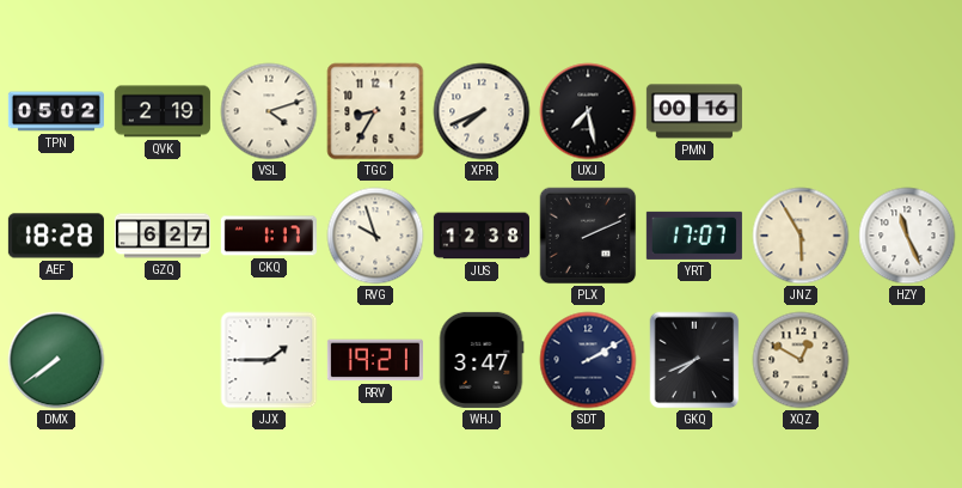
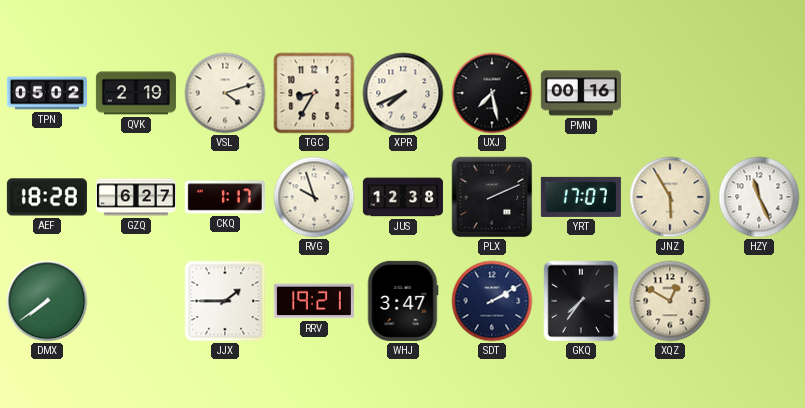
GKQ: 7:41 -> 7:36
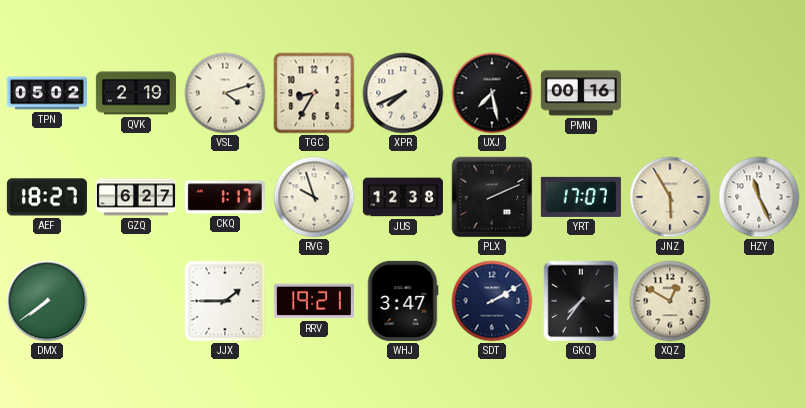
AEF: 18:28 -> 18:27
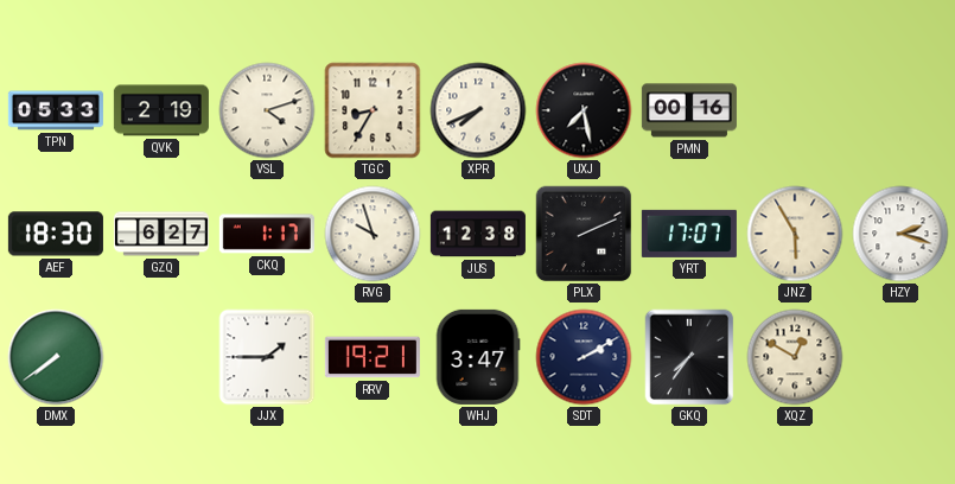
TPN: 05:02 -> 05:33
AEF: 18:27 -> 18:30
HZY: 11:26 -> 2:18
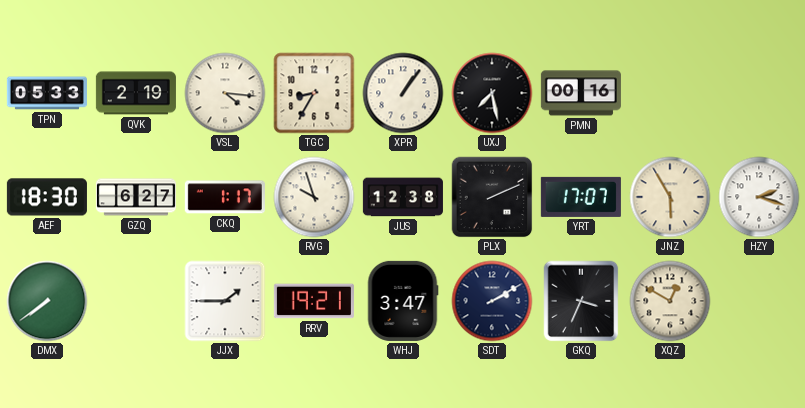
VSL: 4:12 -> 4:16
XPR: 7:41 -> 1:06
GKQ: 7:36 -> 3:34
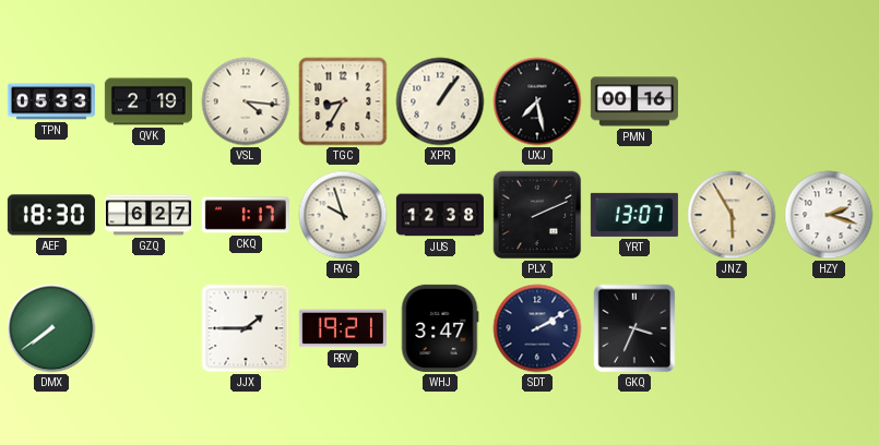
YRT: 17:07 -> 13:07
XQZ: 12:50 -> none
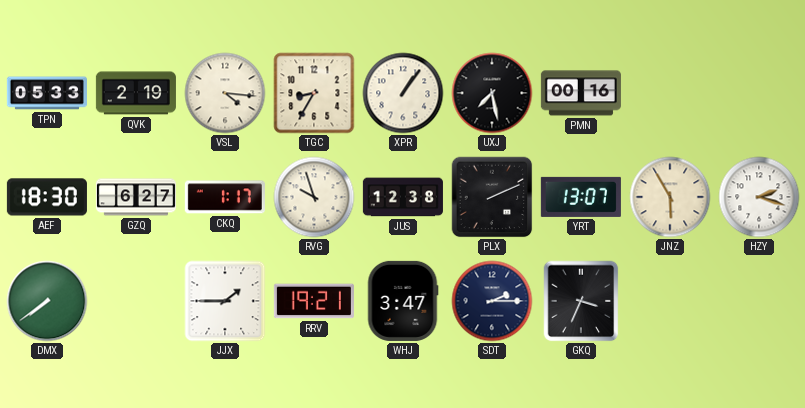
SDT: 2:10 -> 2:15
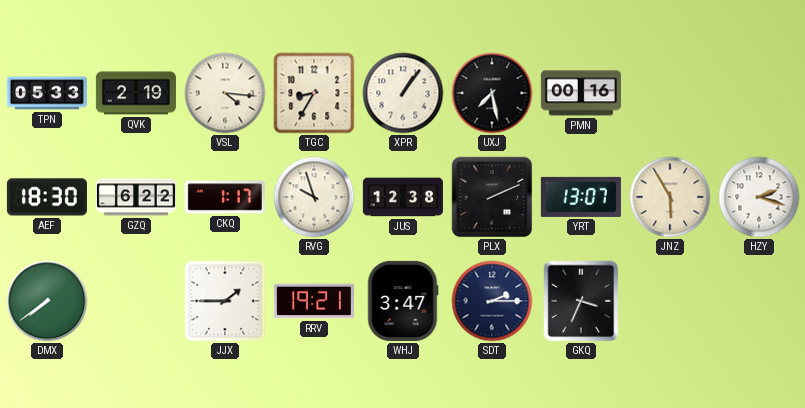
GZQ: 6:27 -> 6:22
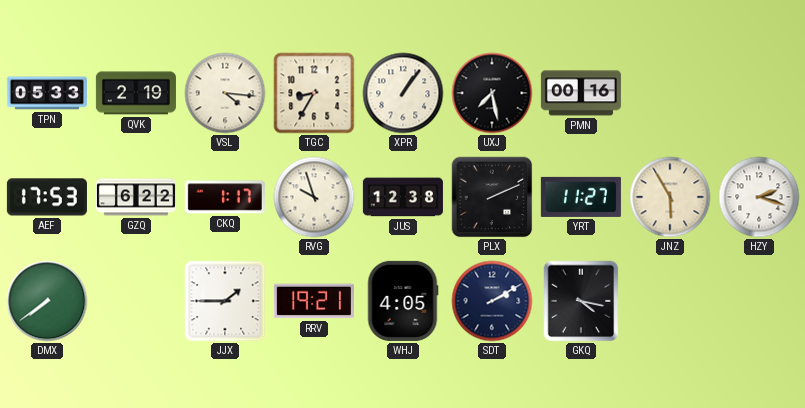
AEF: 18:30 -> 17:53
YRT: 13:07 -> 11:27
WHJ: 3:47 -> 4:05
SDT: 2:15 -> 2:10
GKQ: 3:34 -> 4:17
